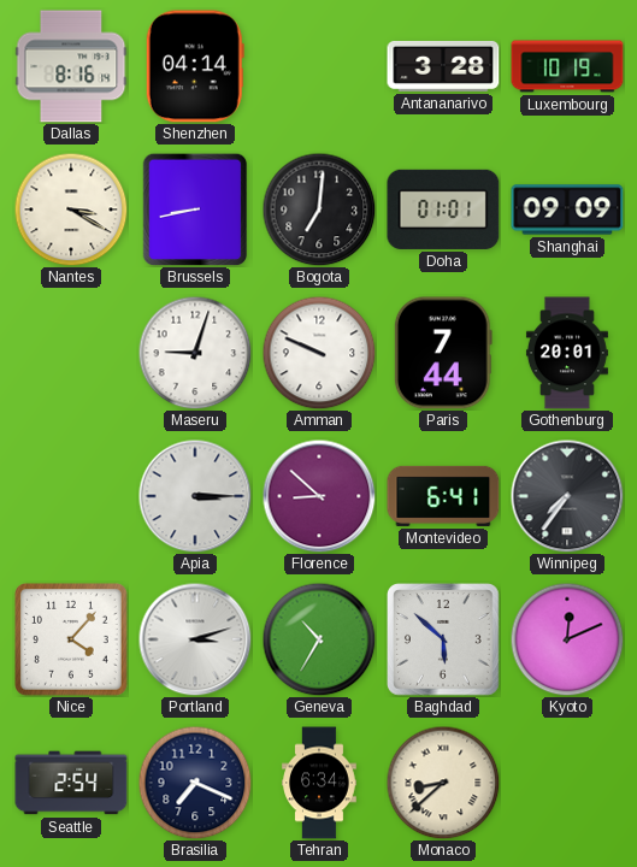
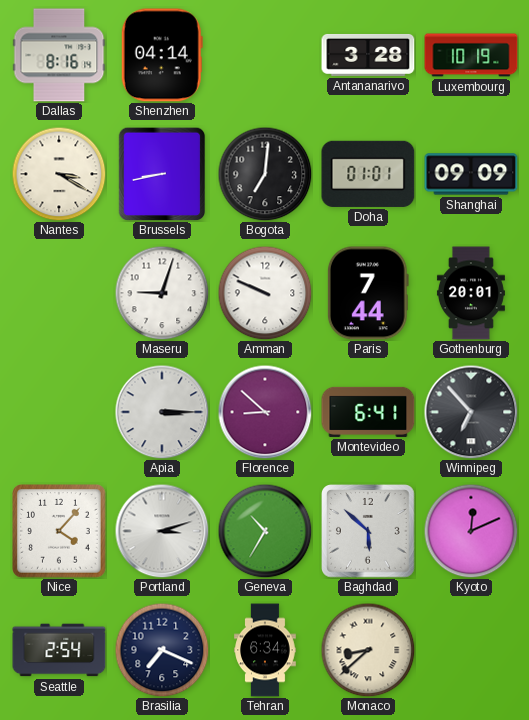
Winnipeg: 7:36 -> 6:53
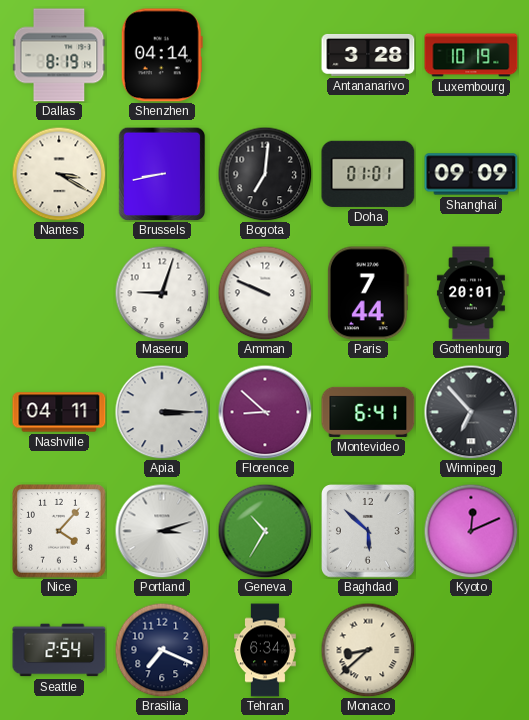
Dallas: 8:16 -> 8:19
Nashville: none -> 04:11
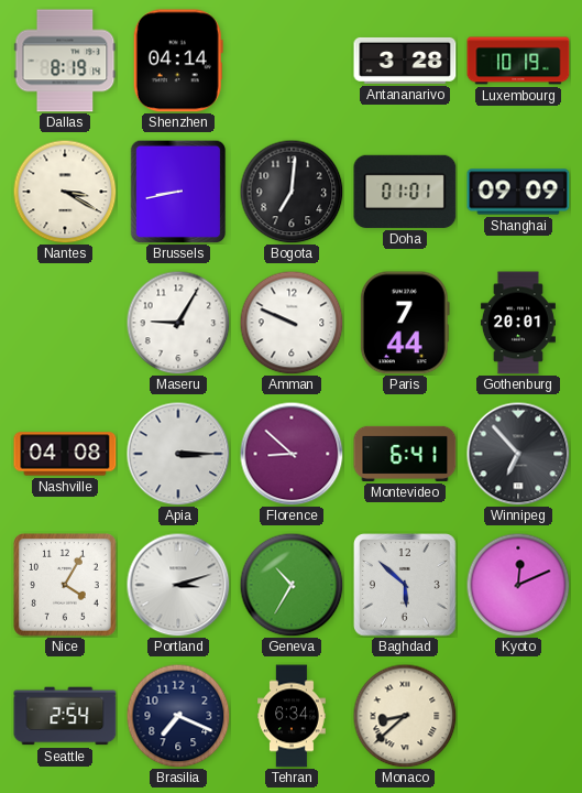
Maseru: 9:03 -> 9:05
Nashville: 04:11 -> 04:08
Nice: 4:07 -> 4:05
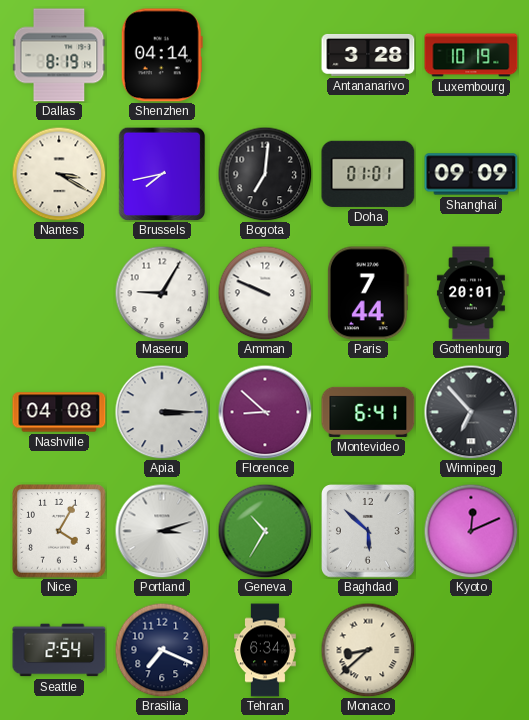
Brussels: 8:43 -> 7:43
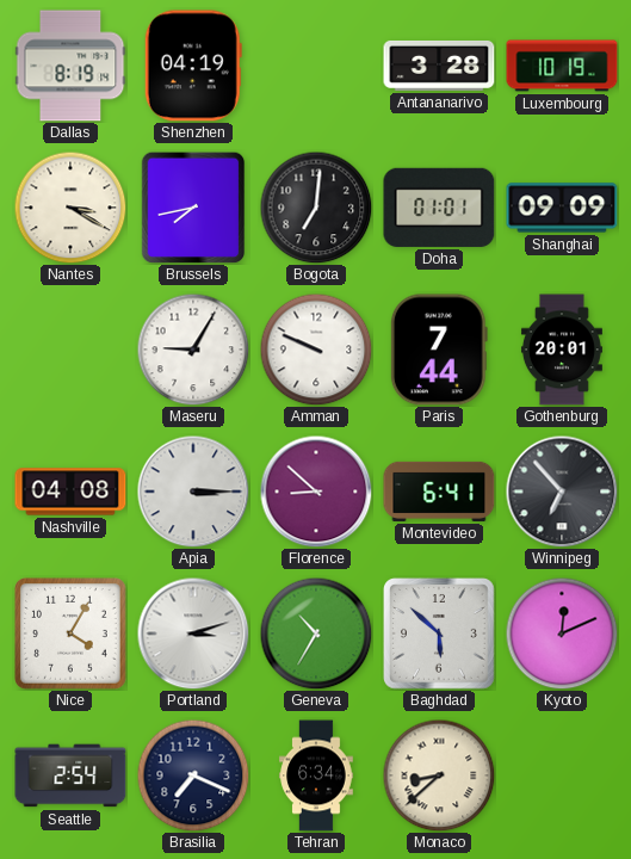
Shenzhen: 04:14 -> 04:19
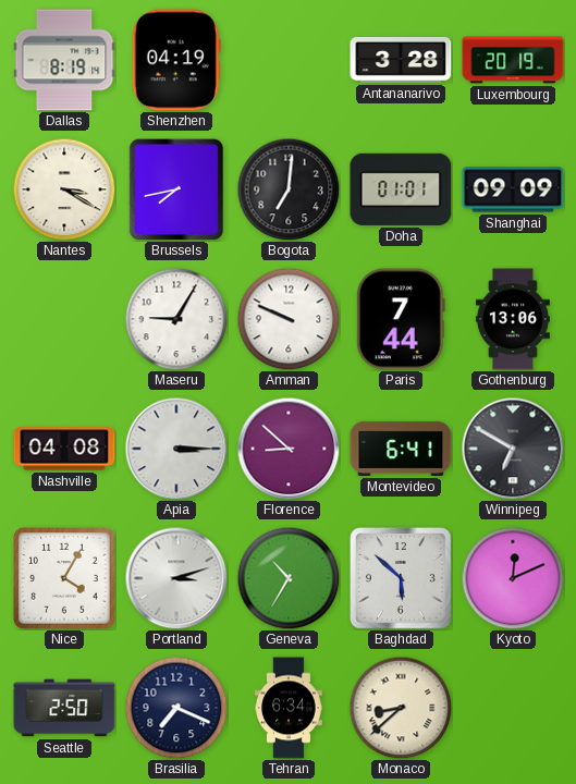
Luxembourg: 10:19 -> 20:19
Gothenburg: 20:01 -> 13:06
Winnipeg: 6:53 -> 6:50
Seattle: 2:54 -> 2:50
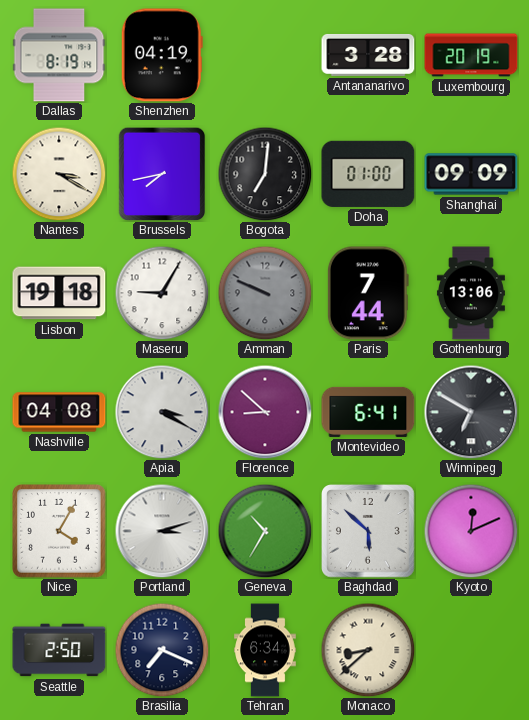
Doha: 01:01 -> 01:00
Lisbon: none -> 19:18
Amman dial: white -> grey
Apia: 3:15 -> 3:20
